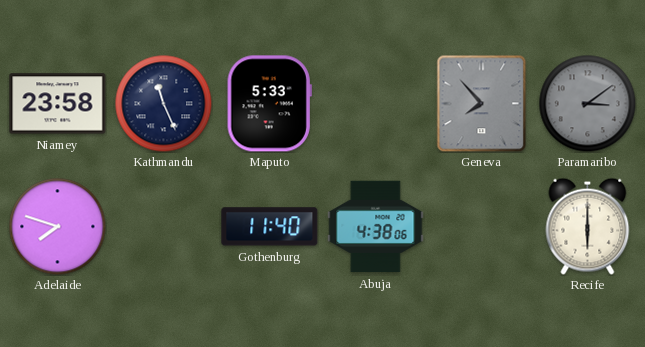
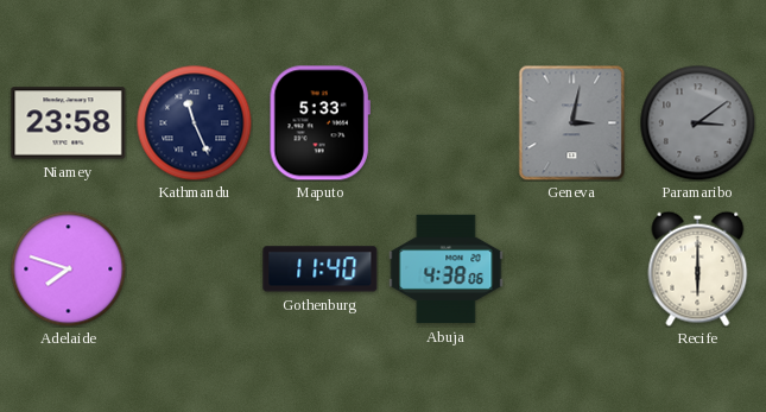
Geneva: 7:53 -> 3:02
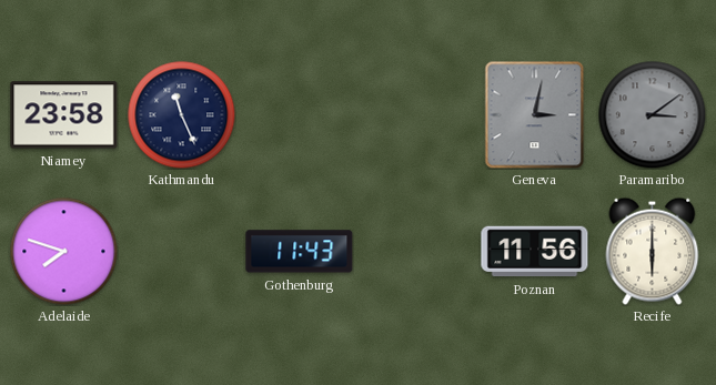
Maputo: 5:33 -> none
Gothenburg: 11:40 -> 11:43
Abuja: 4:38 -> none
Poznan: none -> 11:56
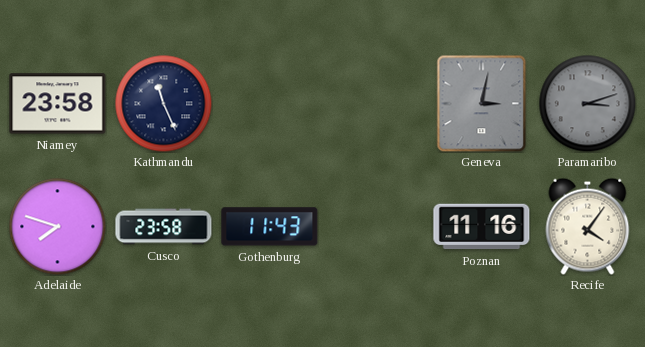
Paramaribo: 3:09 -> 3:12
Cusco: none -> 23:58
Poznan: 11:56 -> 11:16
Recife: 6:00 -> 4:06
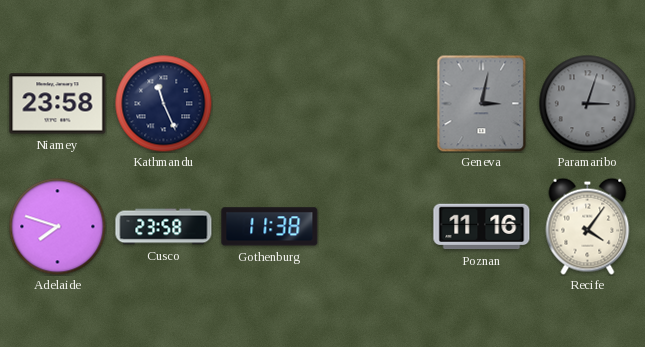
Paramaribo: 3:12 -> 3:03
Gothenburg: 11:43 -> 11:38
